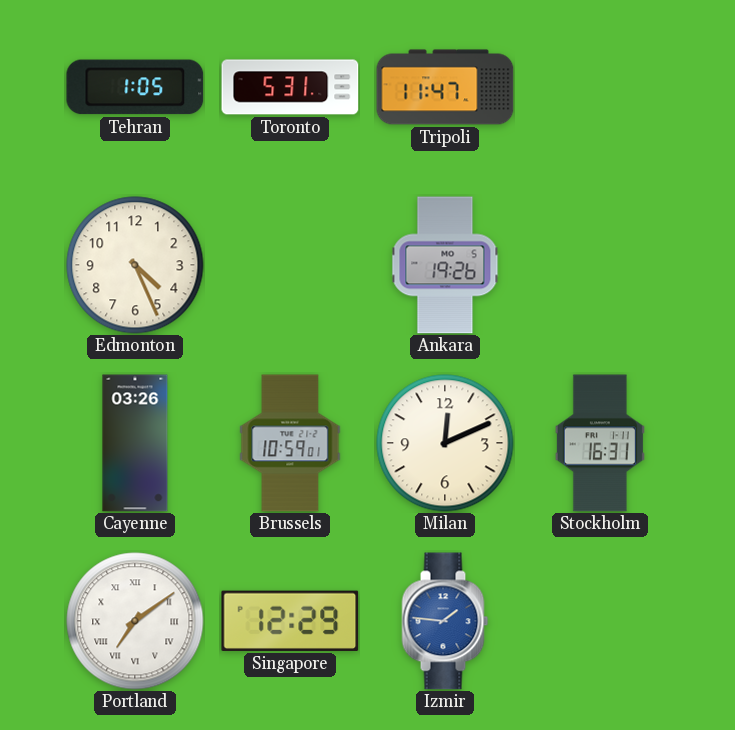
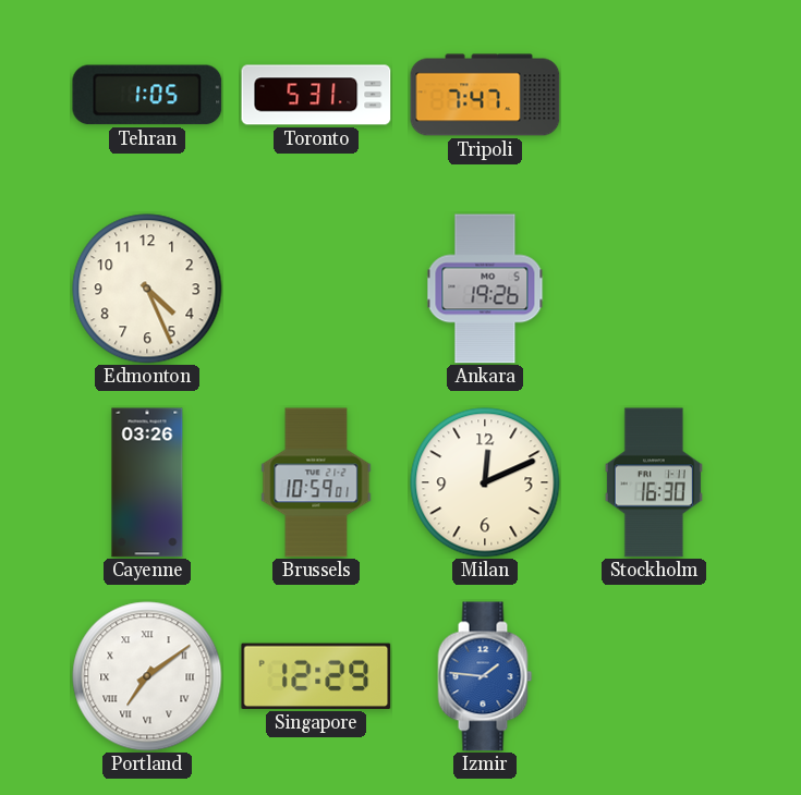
Tripoli: 11:47 -> 7:47
Stockholm: 16:31 -> 16:30
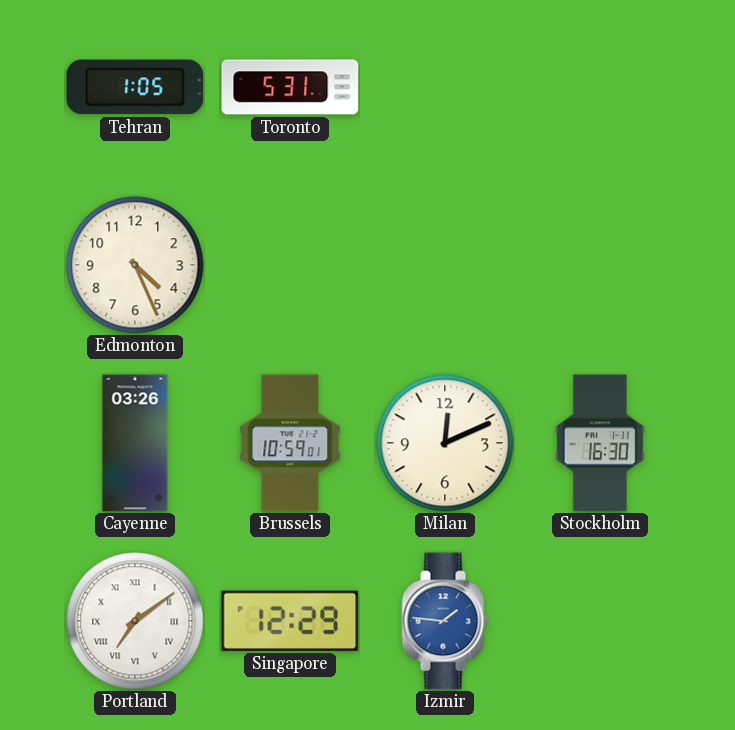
Tripoli: 7:47 -> none
Ankara: 19:26 -> none
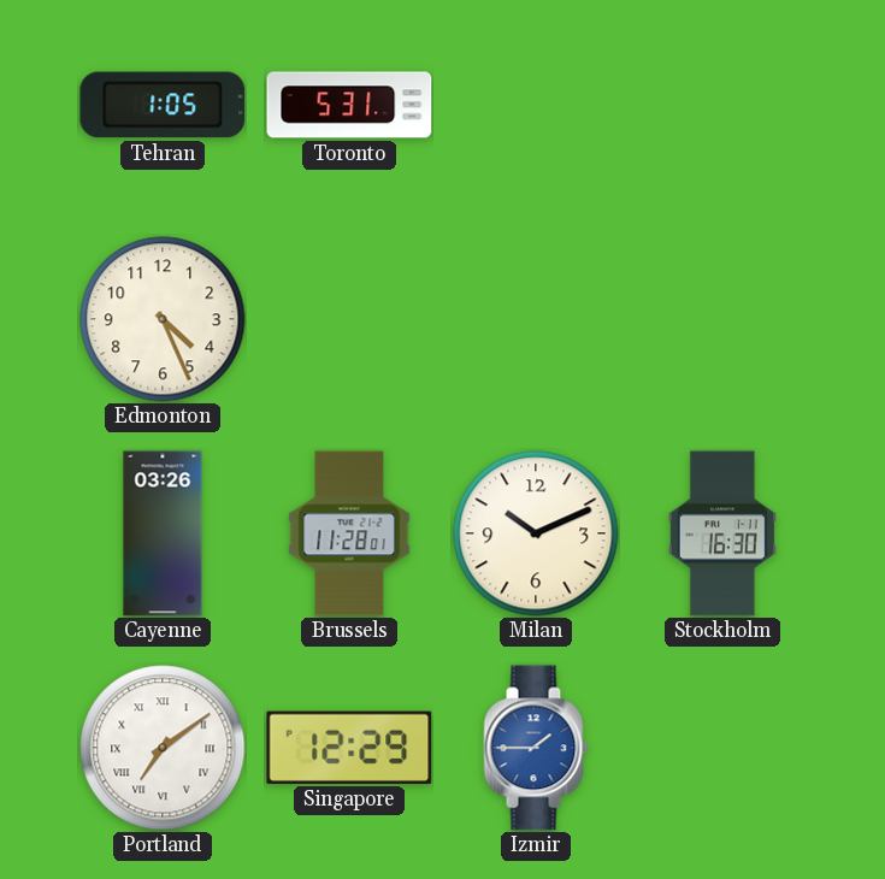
Brussels: 10:59 -> 11:28
Milan: 12:11 -> 10:11
Izmir: 1:46 -> 1:45
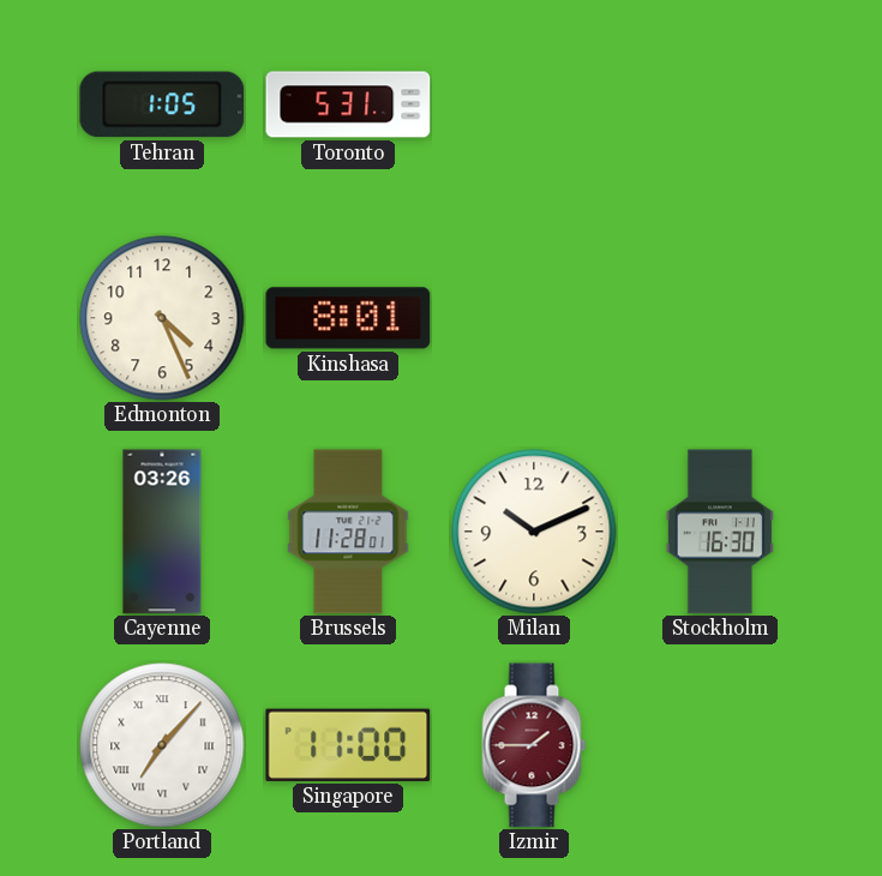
Kinshasa: none -> 8:01
Portland: 7:09 -> 7:07
Singapore: 12:29 -> 11:00
Izmir dial: blue -> burgundy
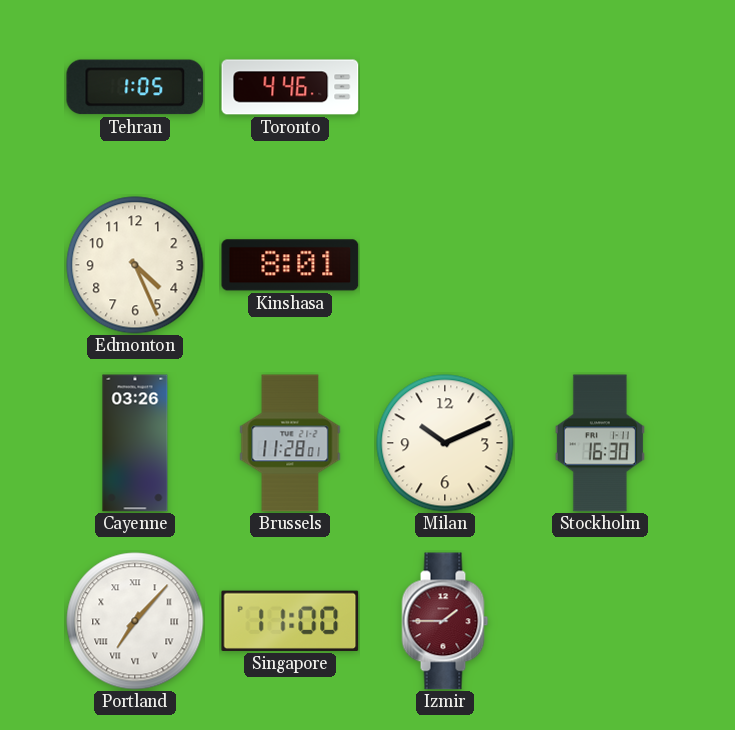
Toronto: 5:31 -> 4:46
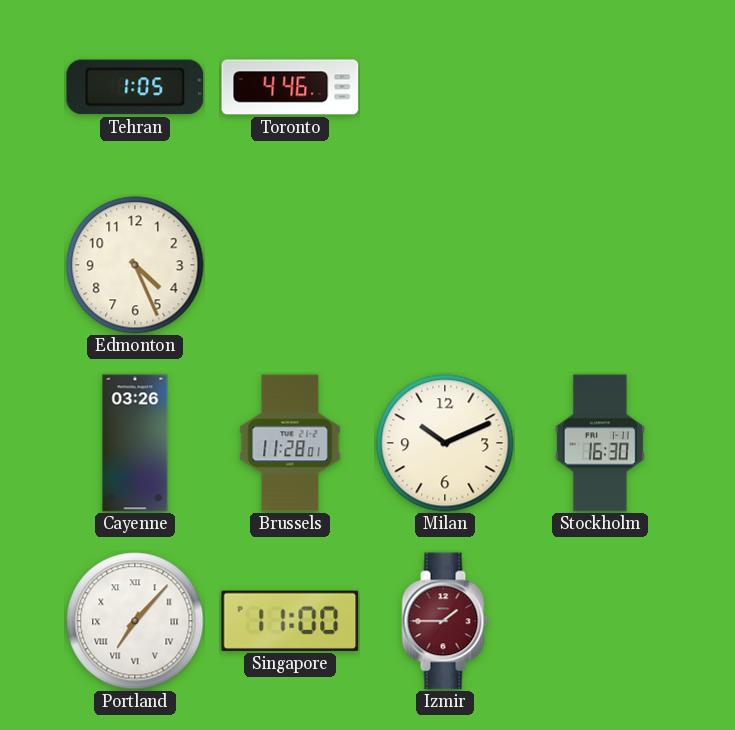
Kinshasa: 8:01 -> none
